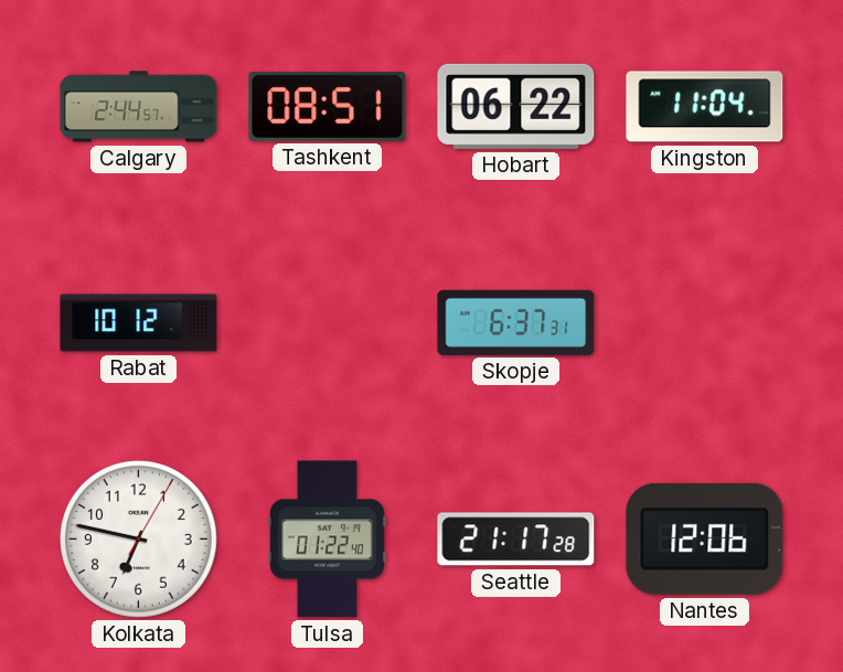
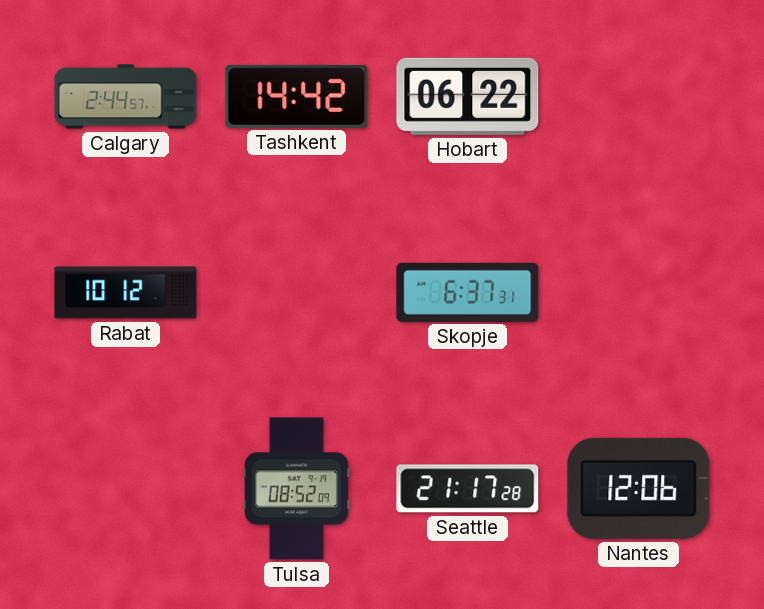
Tashkent: 08:51 -> 14:42
Kingston: 11:04 -> none
Kolkata: 6:47 -> none
Tulsa: 01:22 -> 08:52
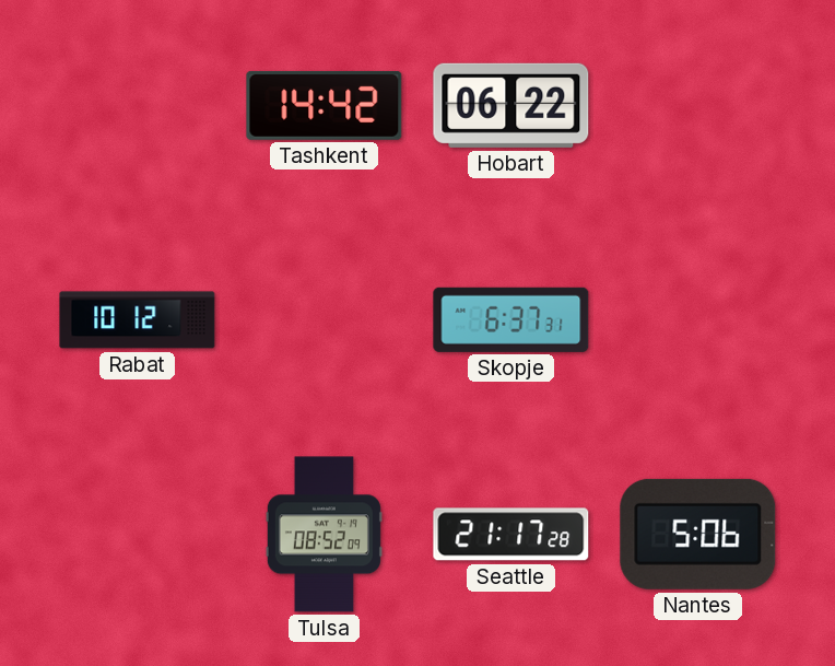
Calgary: 2:44 -> none
Nantes: 12:06 -> 5:06
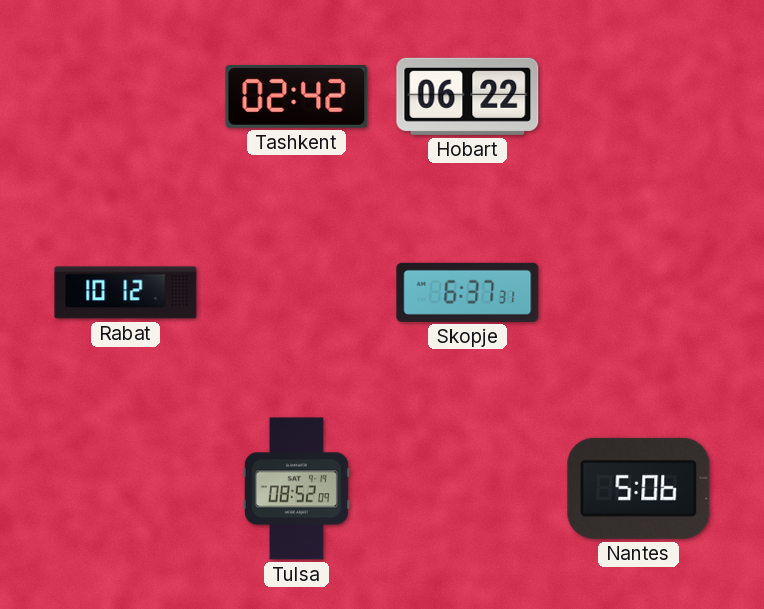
Tashkent: 14:42 -> 02:42
Seattle: 21:17 -> none
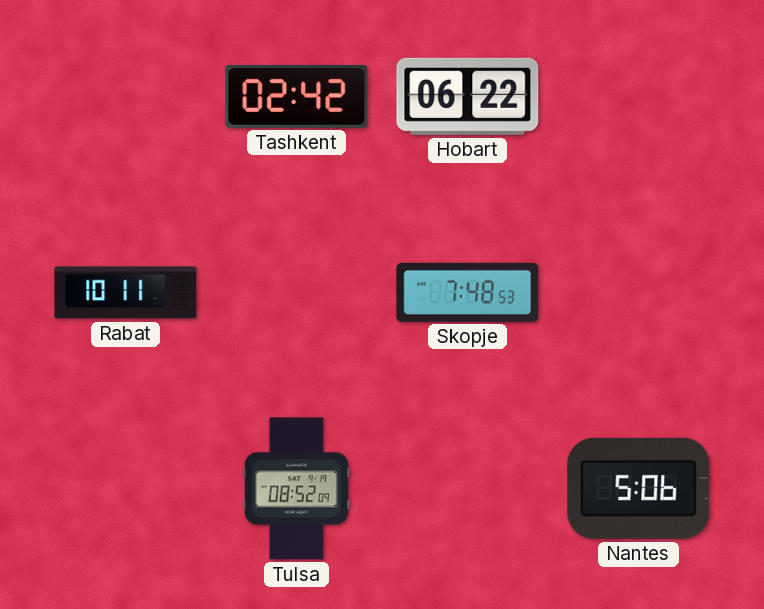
Rabat: 10:12 -> 10:11
Skopje: 6:37 -> 7:48
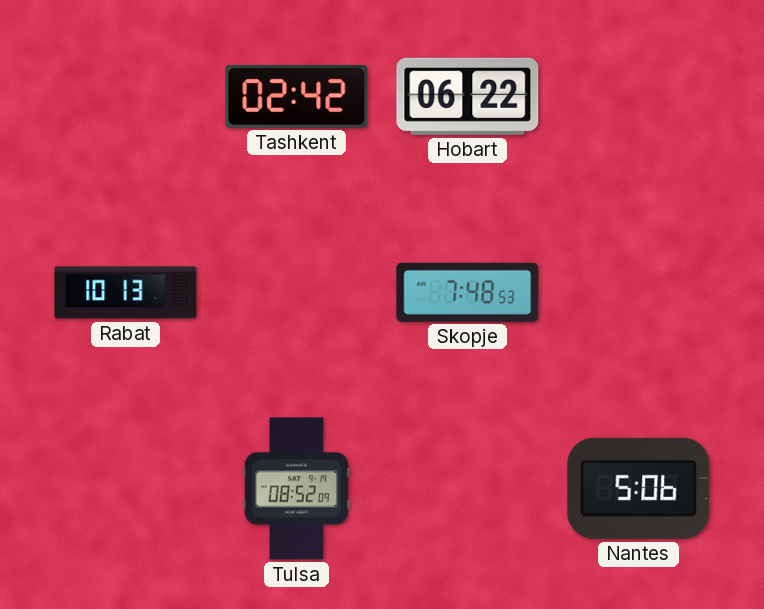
Rabat: 10:11 -> 10:13
